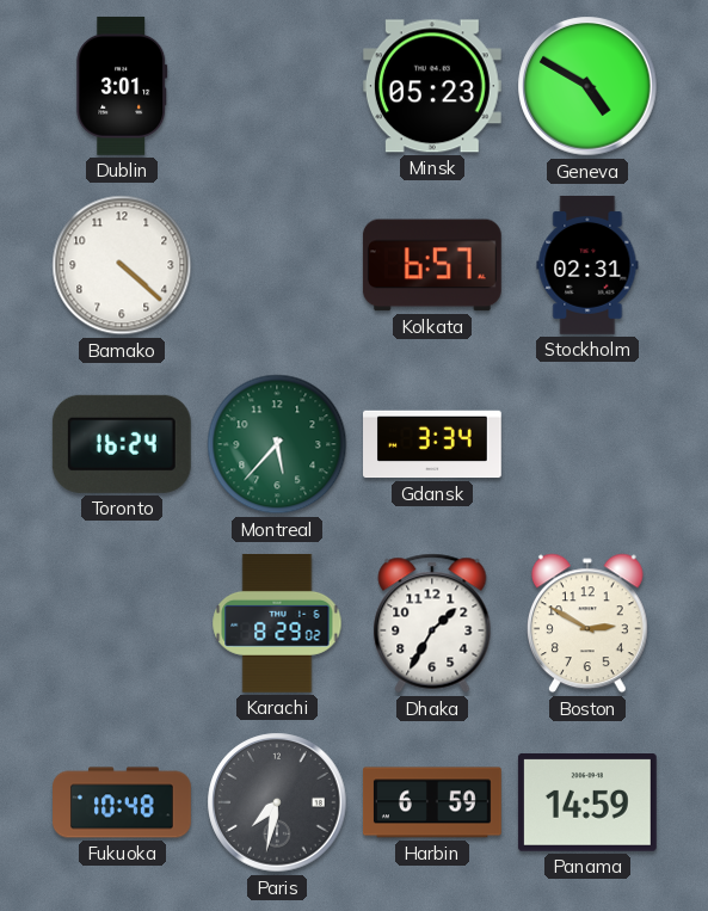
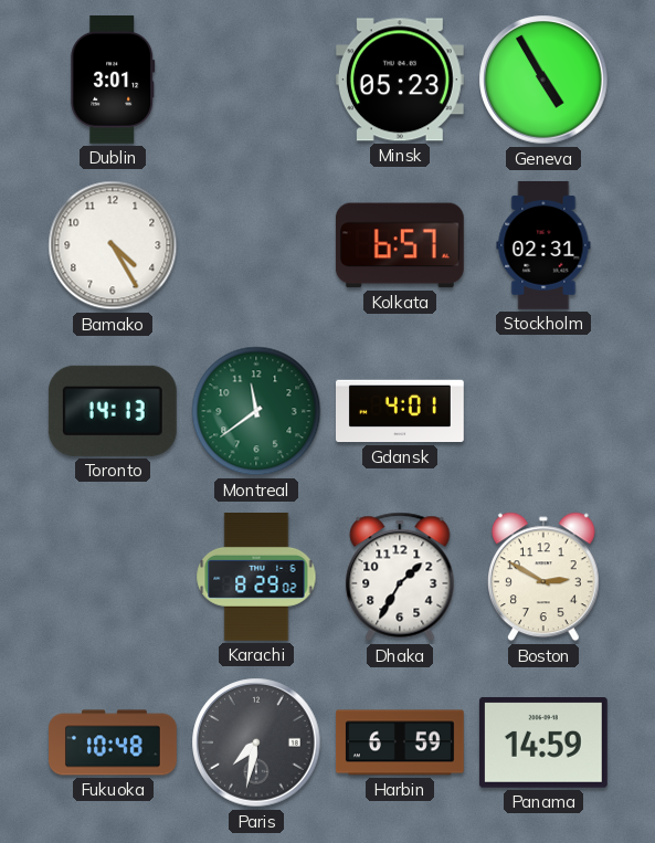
Geneva: 4:50 -> 4:55
Bamako: 4:22 -> 4:25
Toronto: 16:24 -> 14:13
Montreal: 5:37 -> 11:39
Gdansk: 3:34 -> 4:01
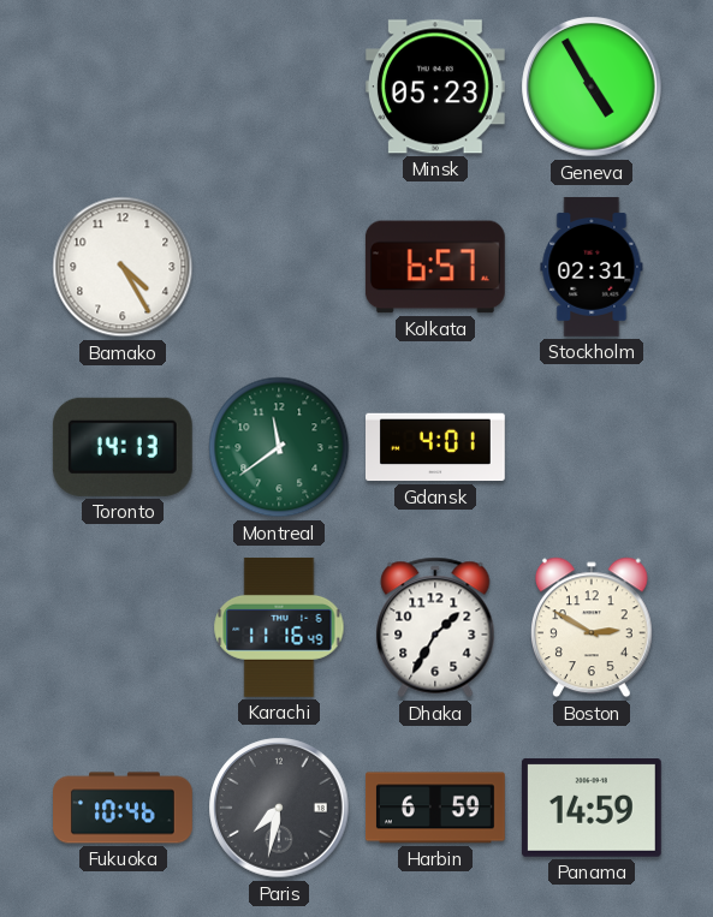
Dublin: 3:01 -> none
Karachi: 8:29 -> 11:16
Fukuoka: 10:48 -> 10:46
